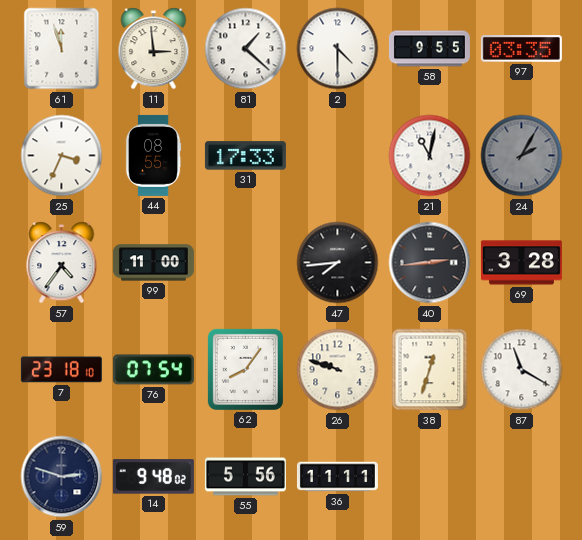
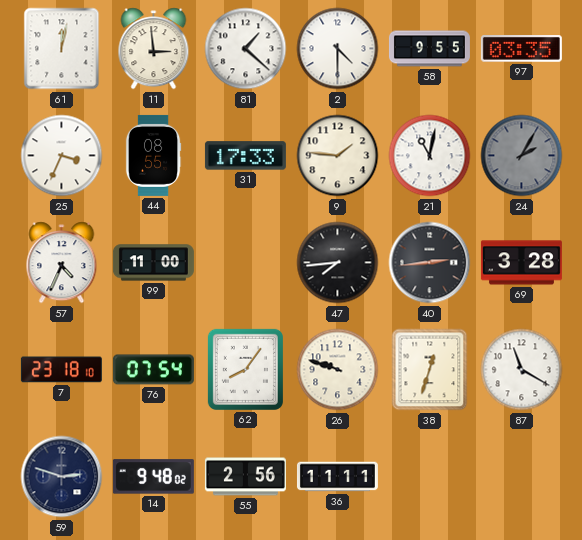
61: 11:57 -> 12:02
9: none -> 1:46
57: 4:36 -> 4:34
55: 5:56 -> 2:56
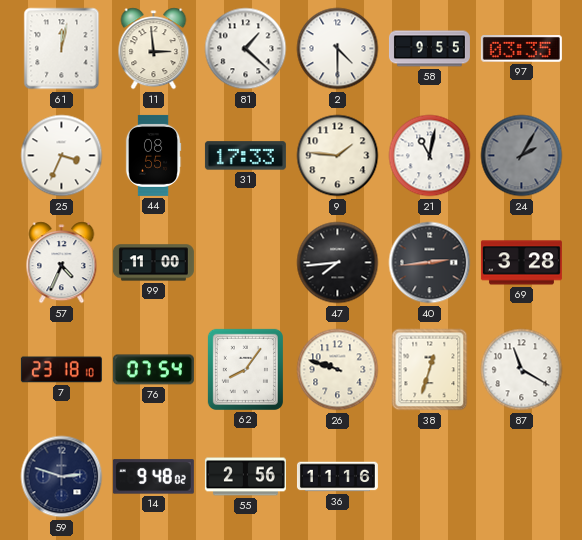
36: 11:11 -> 11:16
